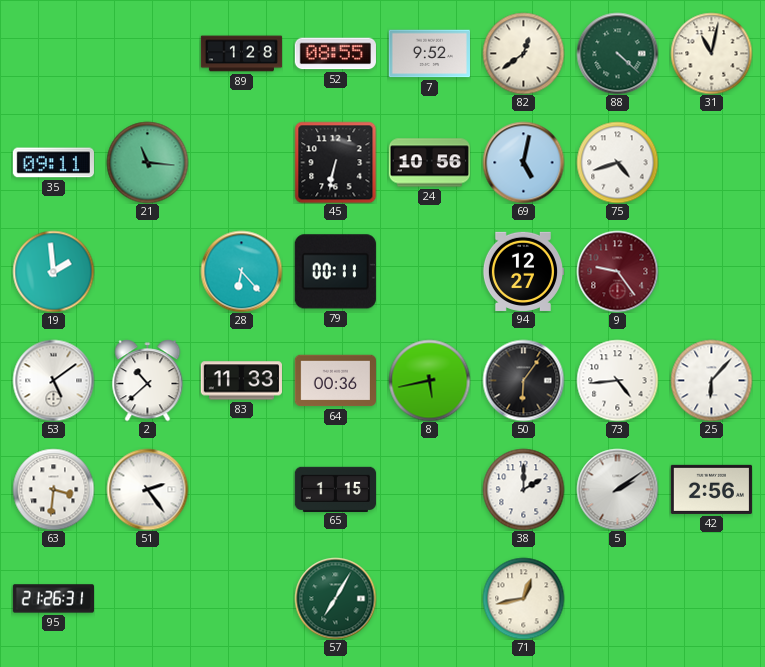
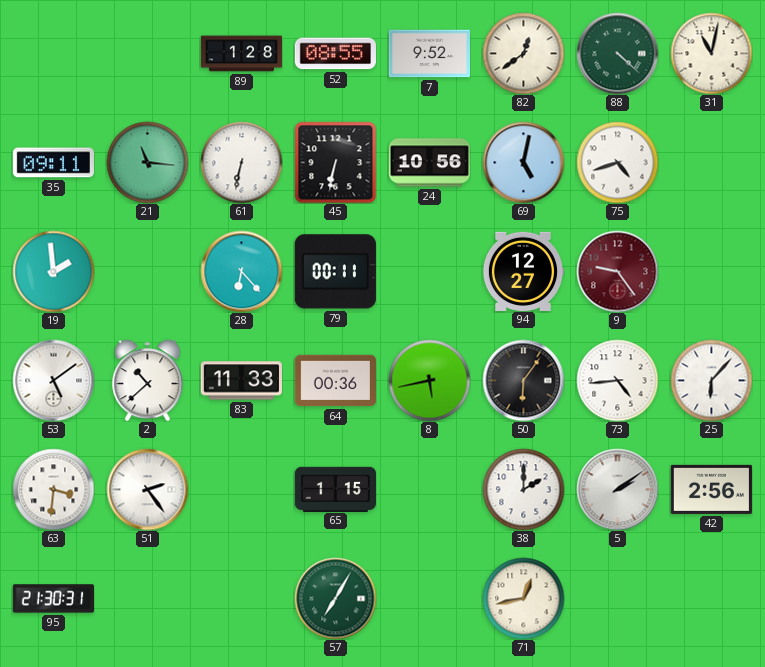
61: none -> 6:32
95: 21:26 -> 21:30
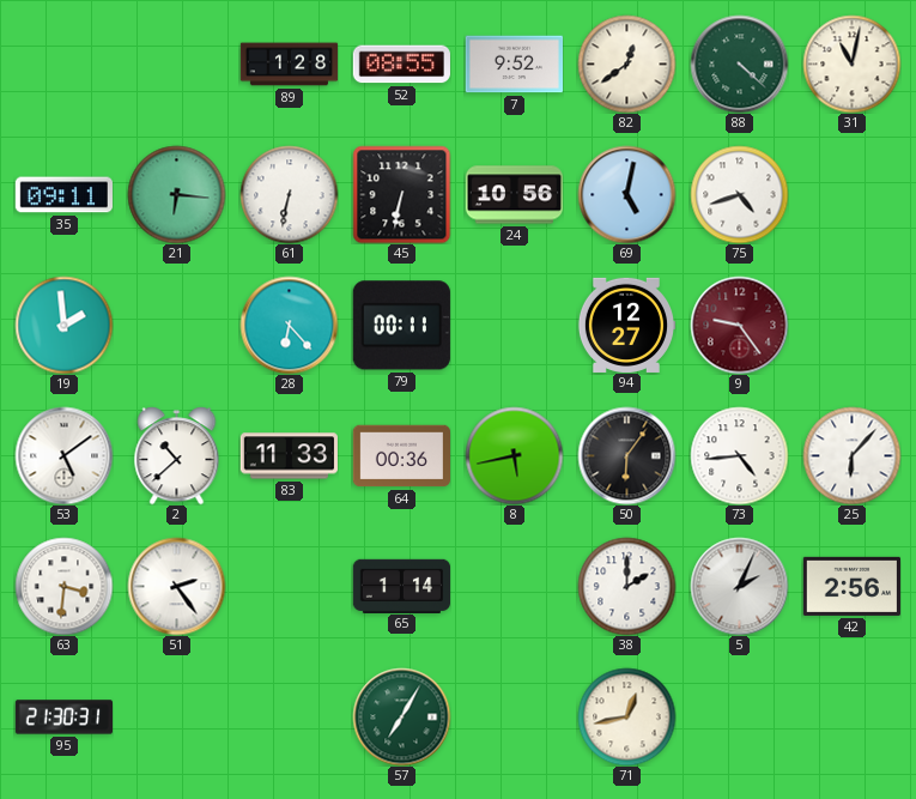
21: 11:16 -> 6:16
65: 1:15 -> 1:14
5: 2:09 -> 2:04
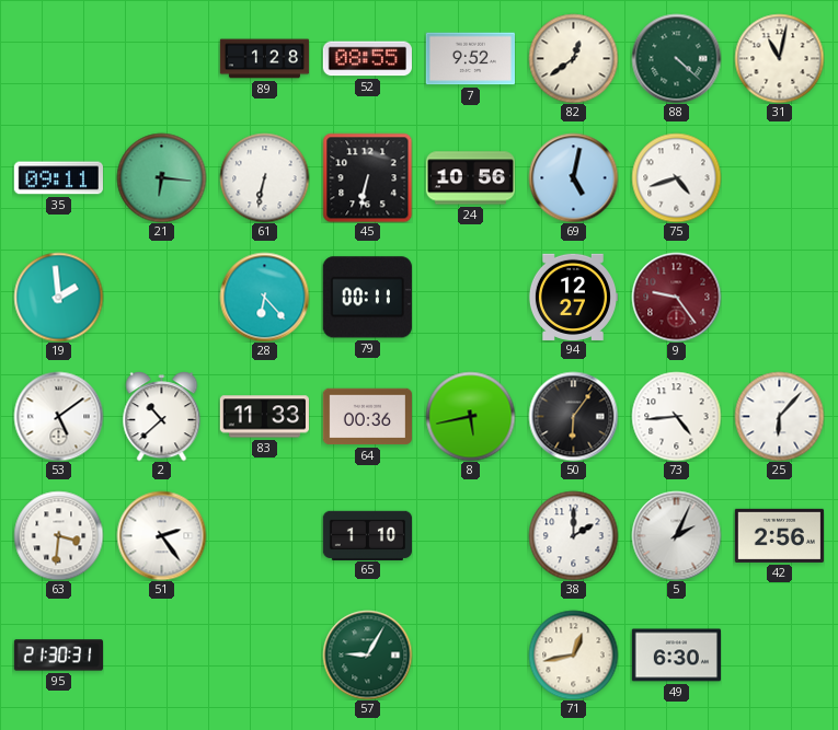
65: 1:14 -> 1:10
57: 7:05 -> 9:05
49: none -> 6:30
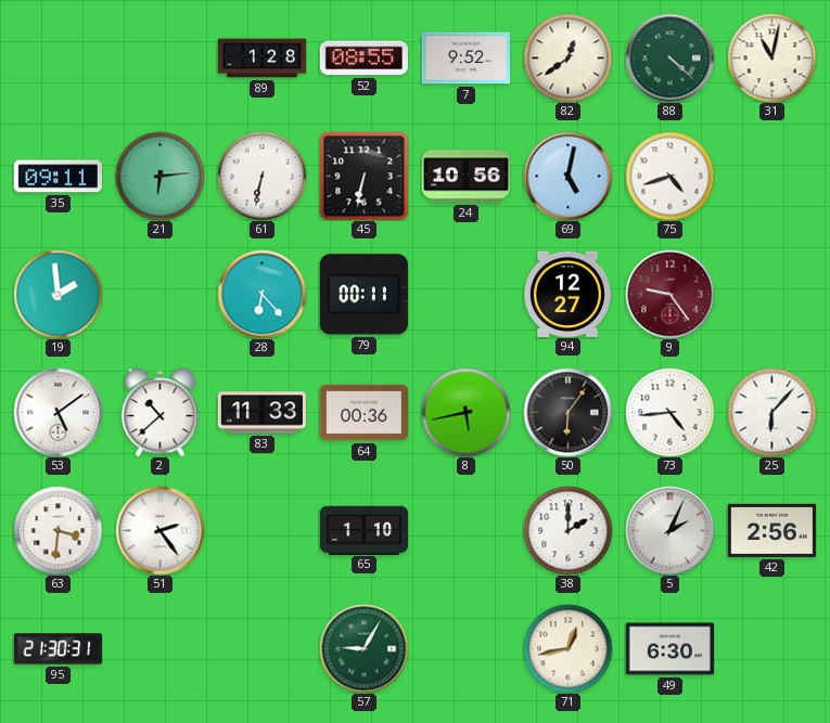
21: 6:16 -> 6:14
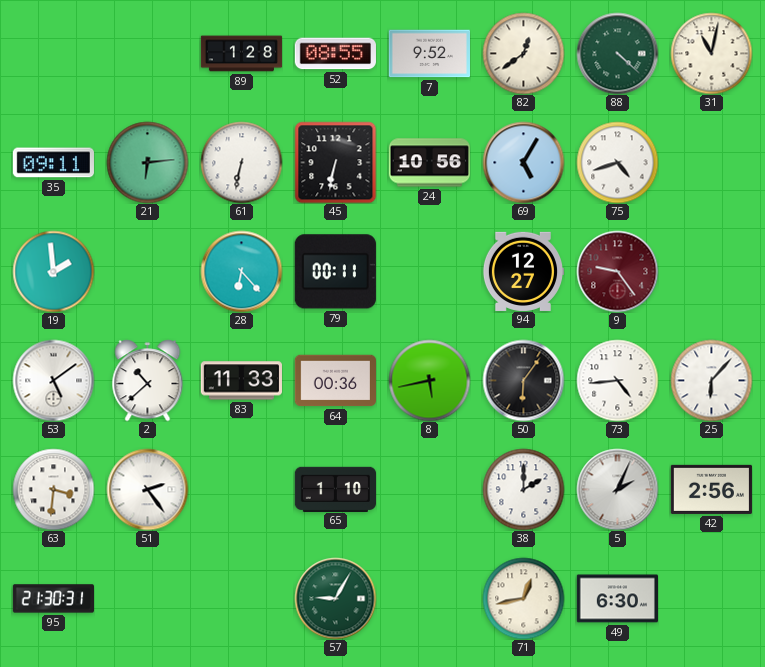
69: 5:02 -> 5:05
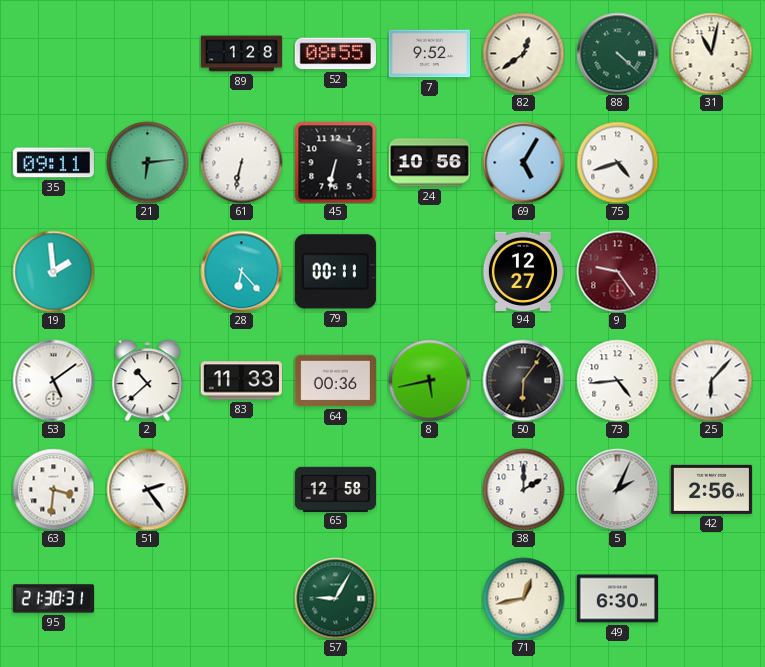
65: 1:10 -> 12:58
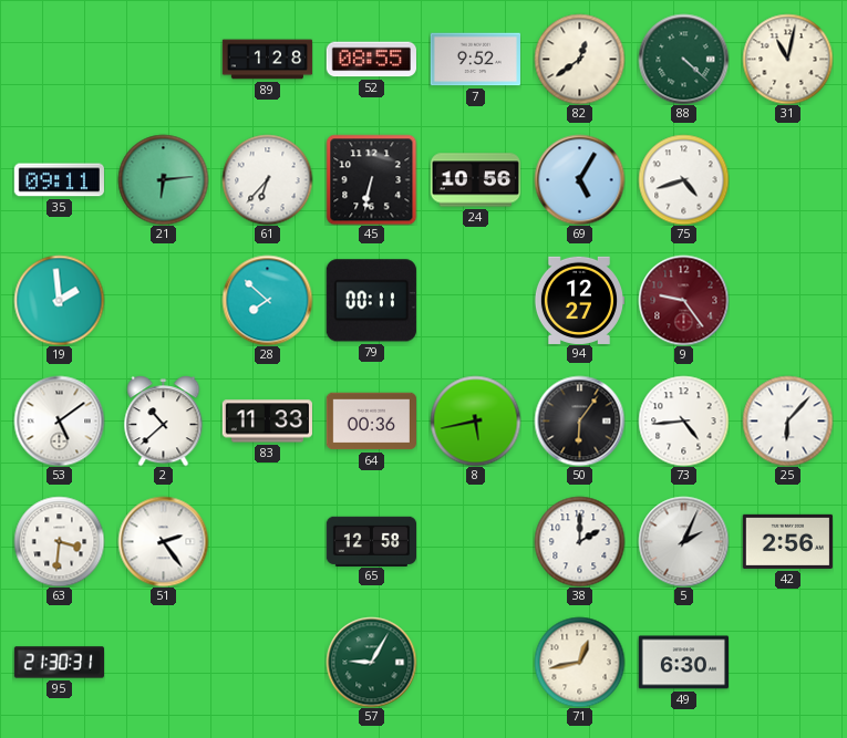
61: 6:32 -> 6:37
28: 6:23 -> 7:52
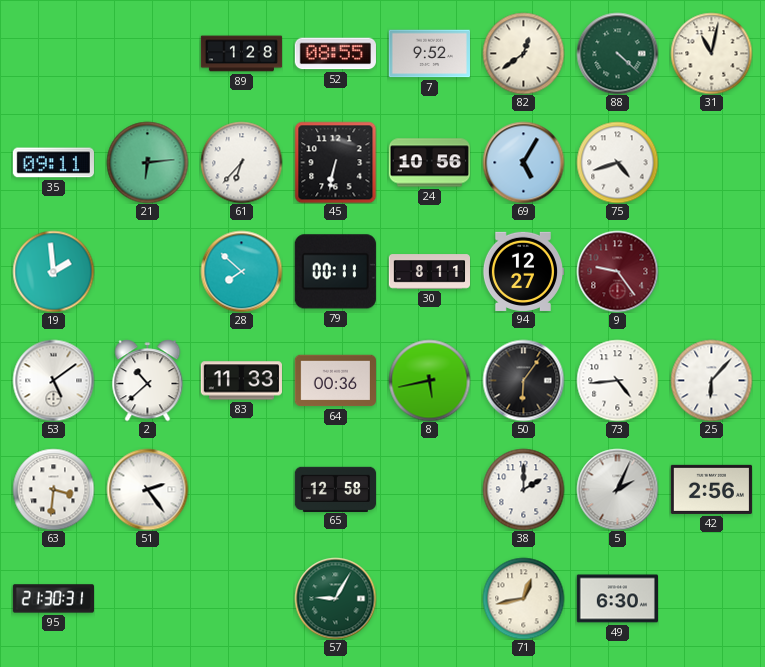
30: none -> 8:11
